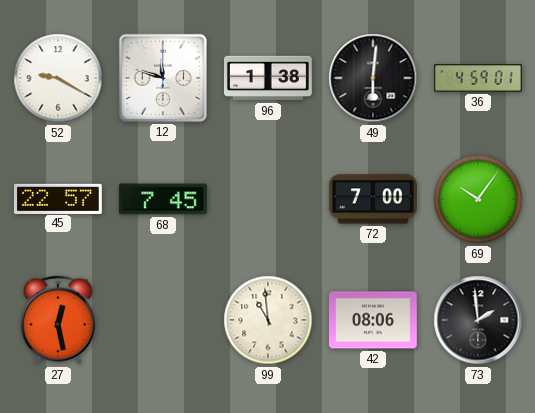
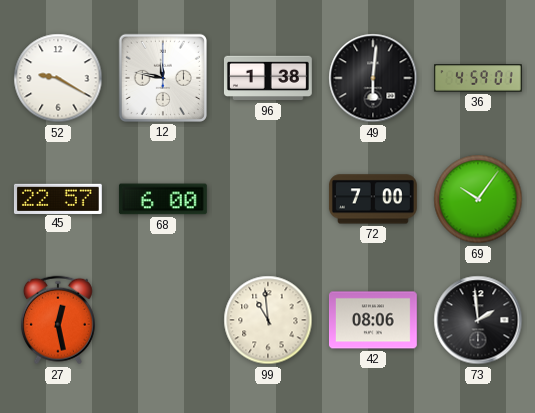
12: 11:48 -> 11:47
68: 7:45 -> 6:00
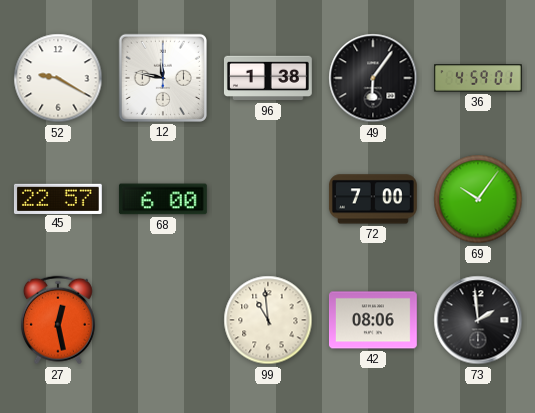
49: 6:01 -> 6:06
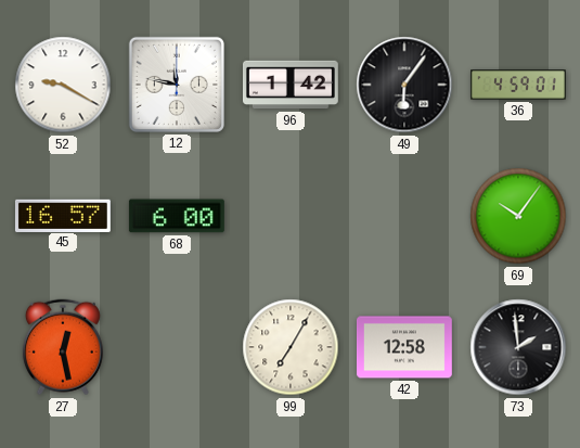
96: 1:38 -> 1:42
45: 22:57 -> 16:57
72: 7:00 -> none
99: 10:59 -> 7:05
42: 08:06 -> 12:58
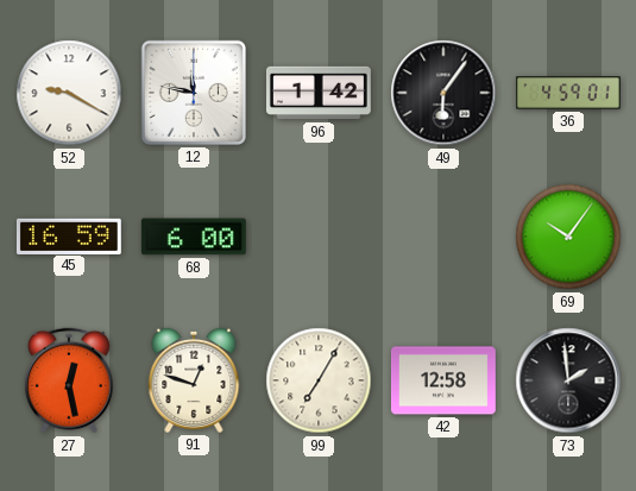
45: 16:57 -> 16:59
91: none -> 12:48
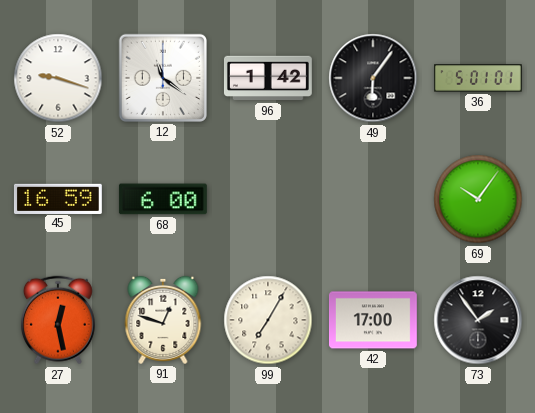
52: 9:20 -> 9:18
12: 11:47 -> 11:21
36: 4:59 -> 5:01
42: 12:58 -> 17:00
73: 1:59 -> 1:54
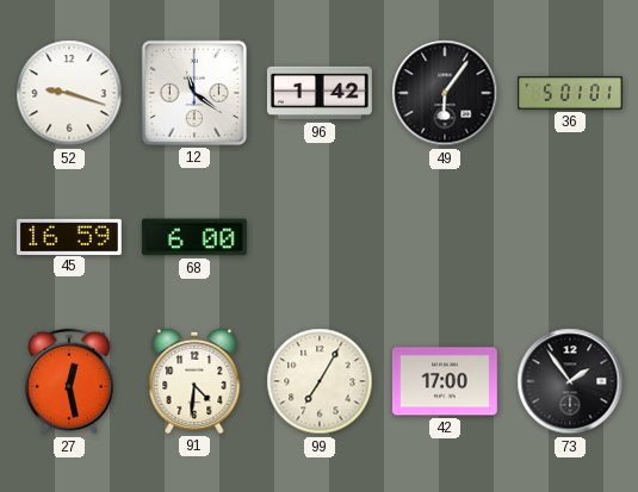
69: 10:06 -> none
91: 12:48 -> 4:31
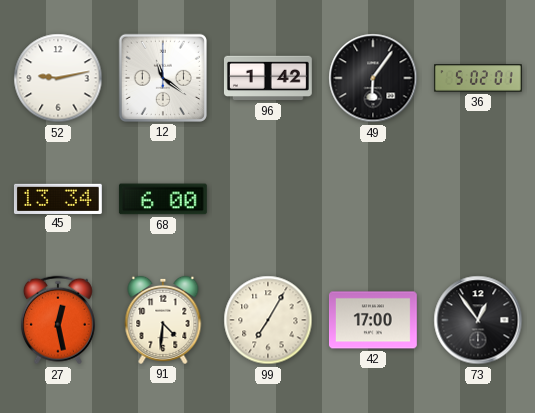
52: 9:18 -> 9:13
36: 5:01 -> 5:02
45: 16:59 -> 13:34
73: 1:54 -> 12:54
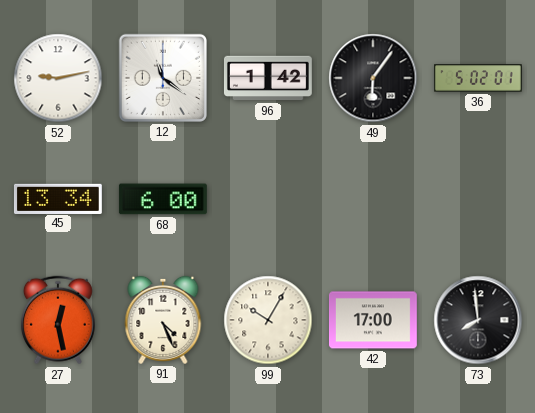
91: 4:31 -> 4:26
99: 7:05 -> 10:05
73: 12:54 -> 7:59
